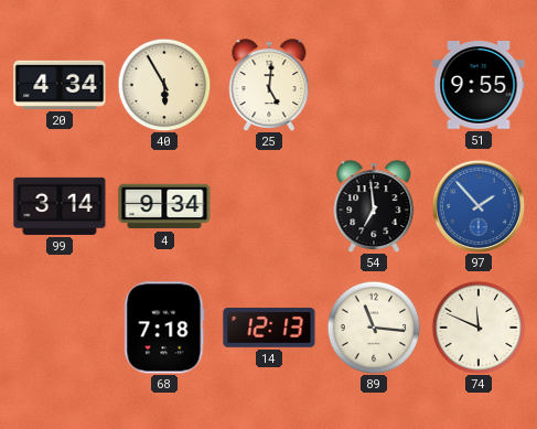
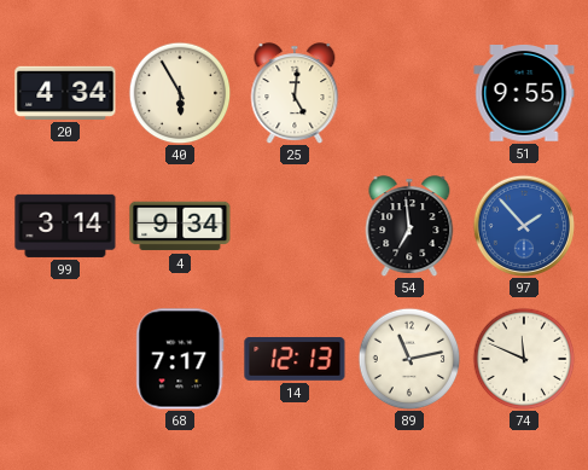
68: 7:18 -> 7:17
89: 11:16 -> 11:13
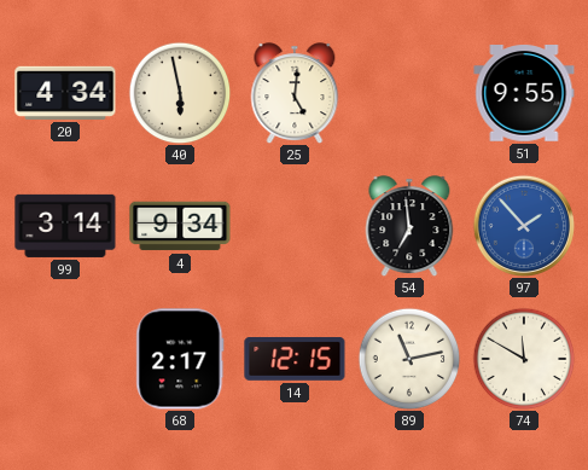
40: 5:55 -> 5:58
68: 7:17 -> 2:17
14: 12:13 -> 12:15
74: 11:49 -> 11:50
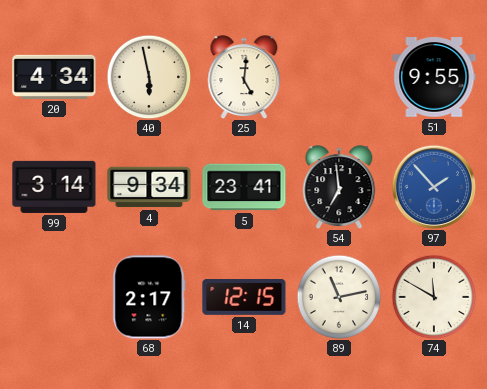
5: none -> 23:41
